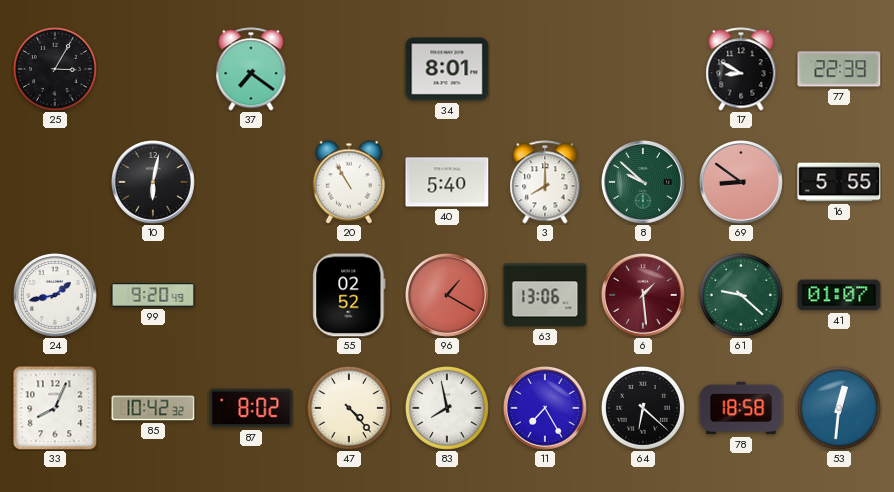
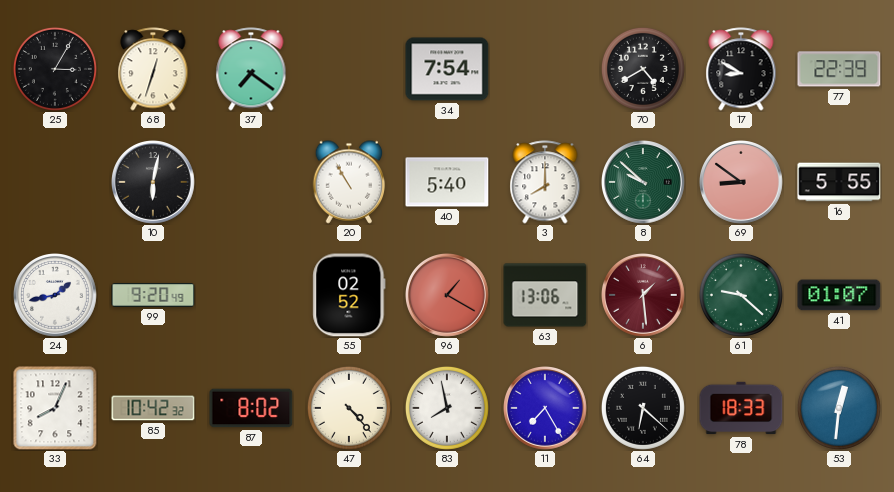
68: none -> 12:33
34: 8:01 -> 7:54
70: none -> 4:40
78: 18:58 -> 18:33
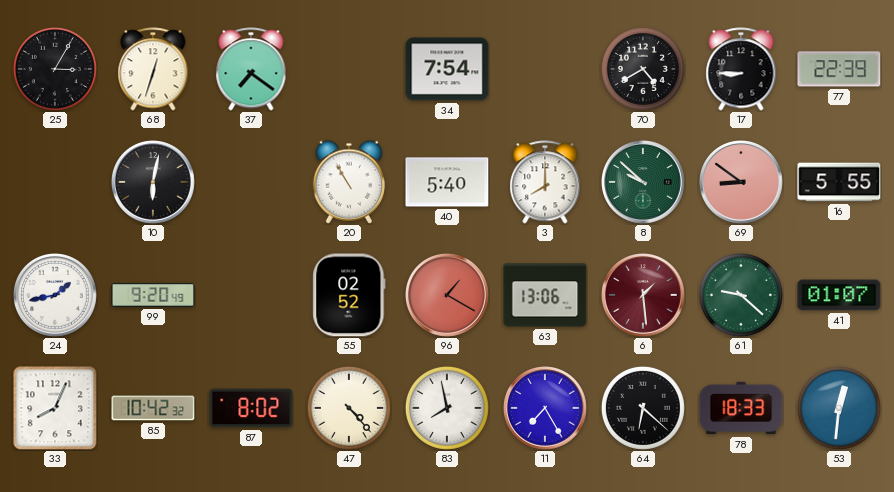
17: 8:50 -> 8:45
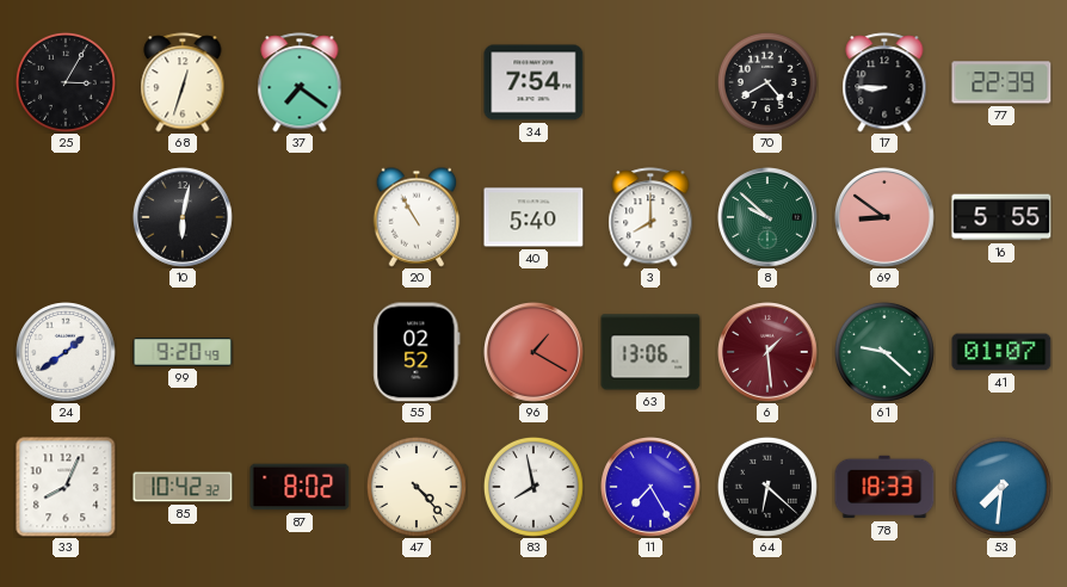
24: 1:43 -> 1:39
53: 12:31 -> 7:31
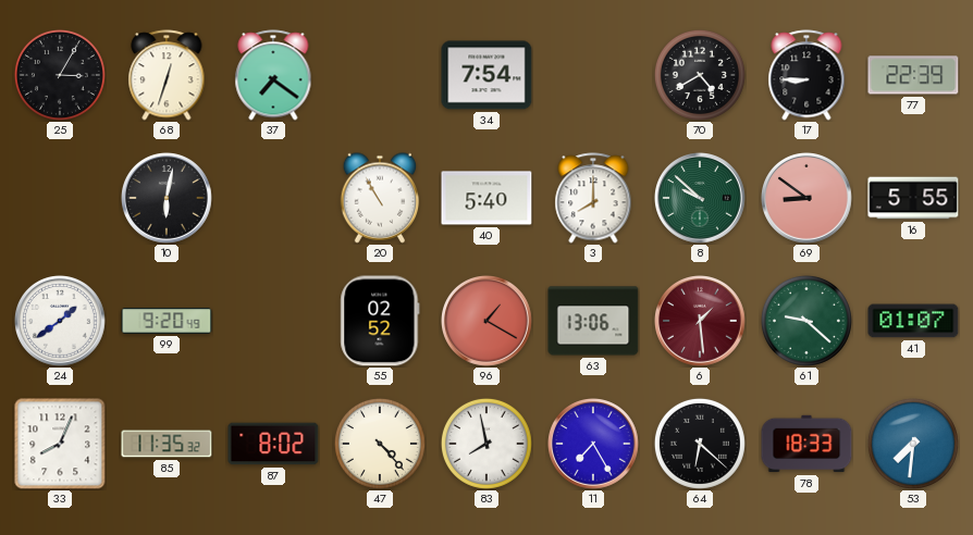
85: 10:42 -> 11:35
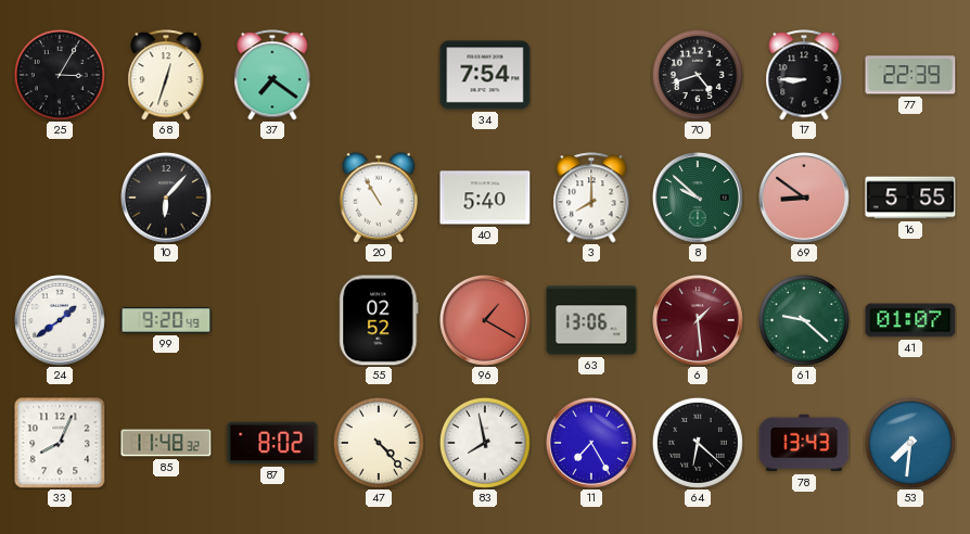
70: 4:40 -> 4:42
10: 6:02 -> 6:07
85: 11:35 -> 11:48
78: 18:33 -> 13:43
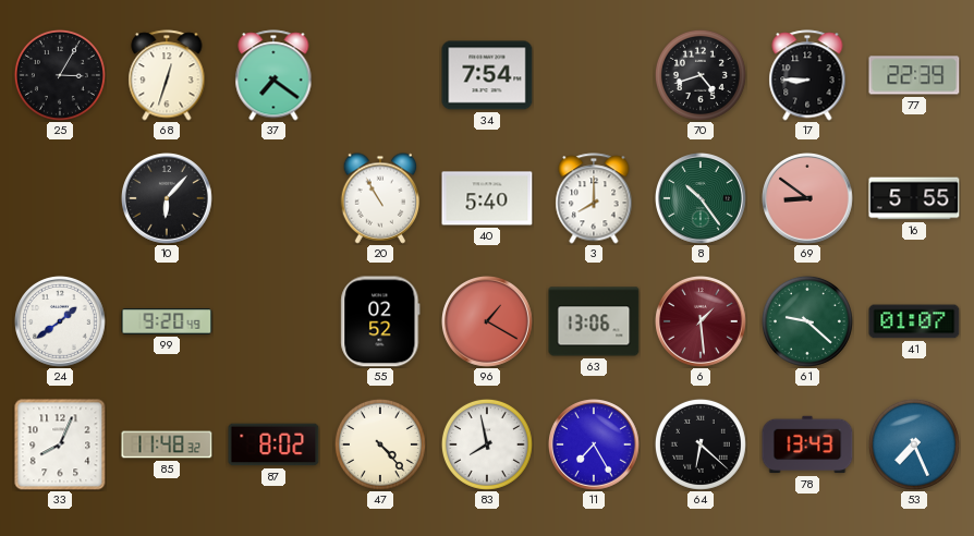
8: 9:52 -> 10:24
53: 7:31 -> 7:26
